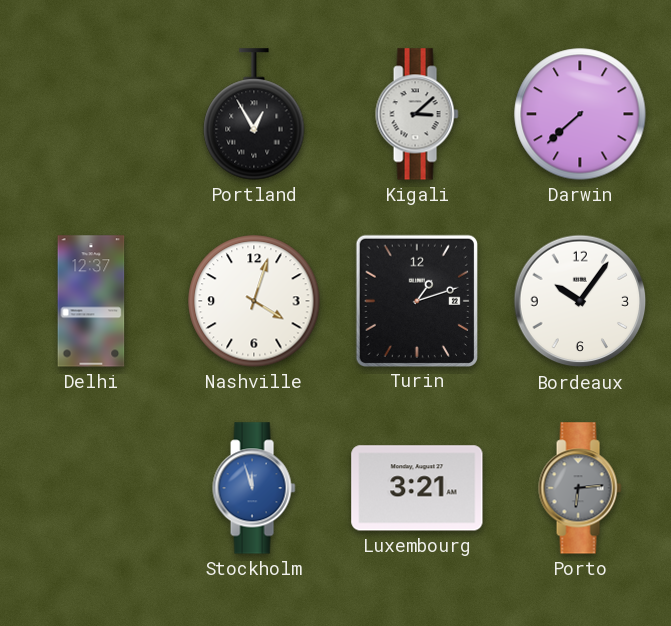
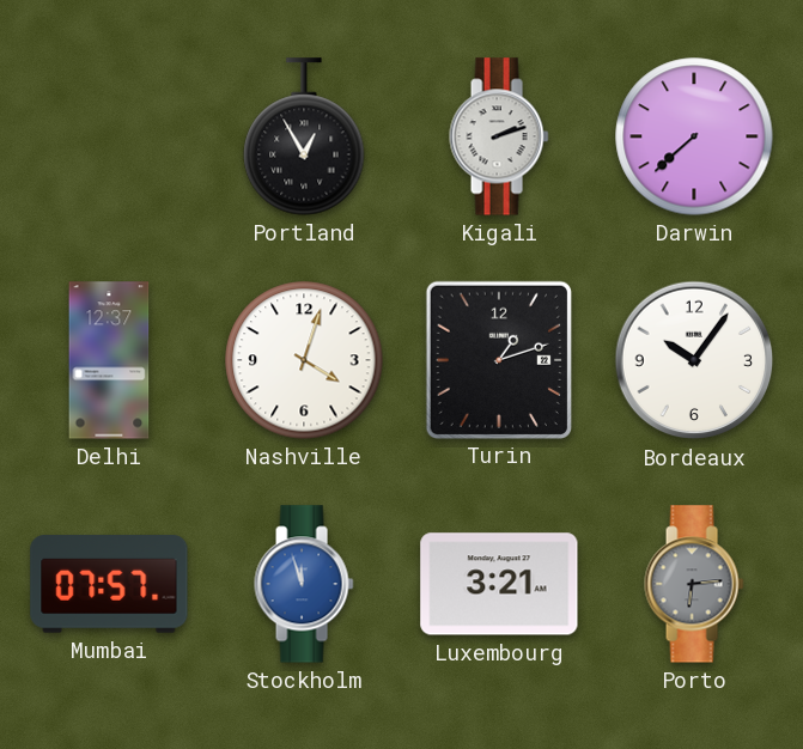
Kigali: 3:08 -> 2:12
Mumbai: none -> 07:57
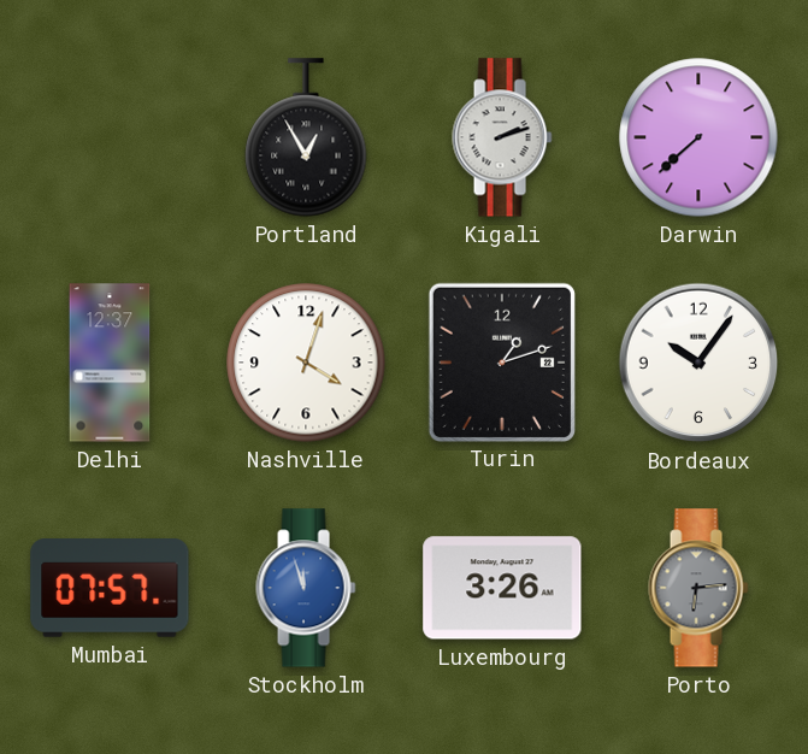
Luxembourg: 3:21 -> 3:26
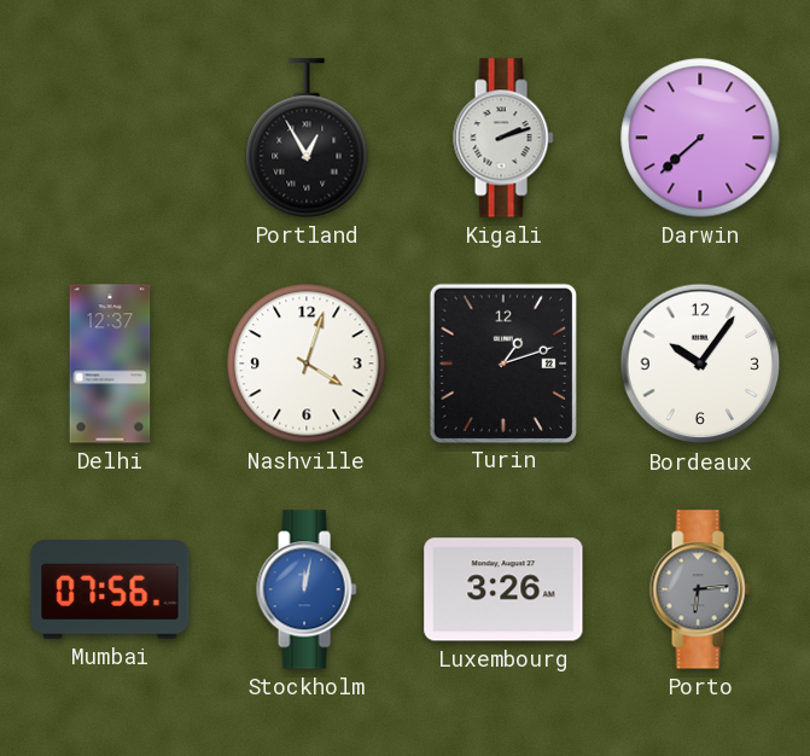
Mumbai: 07:57 -> 07:56
Stockholm: 11:57 -> 12:02
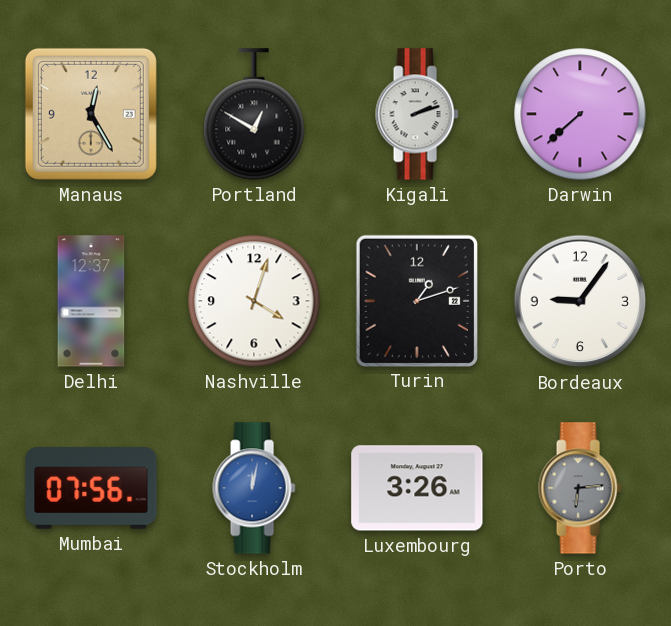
Manaus: none -> 12:25
Portland: 12:55 -> 12:50
Bordeaux: 10:06 -> 9:06
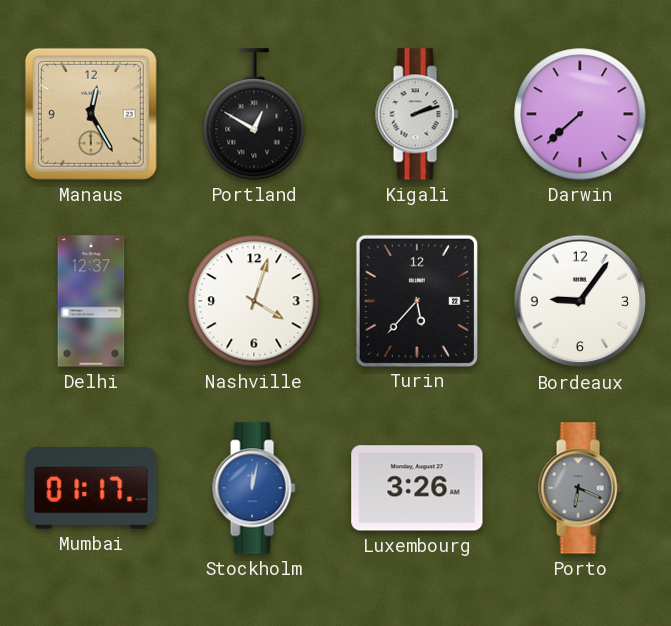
Turin: 1:12 -> 5:37
Mumbai: 07:56 -> 01:17
Porto: 6:14 -> 6:19
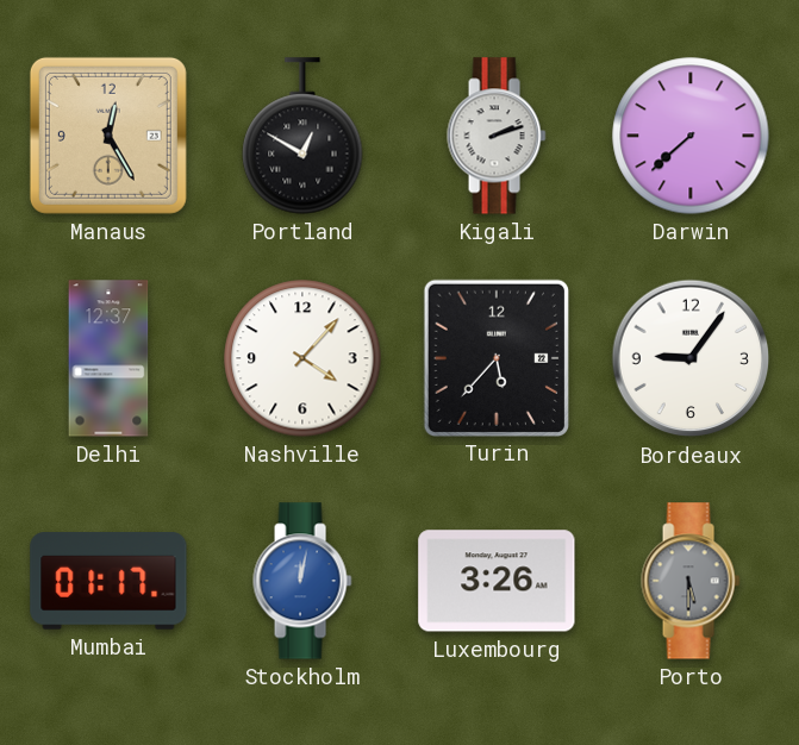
Nashville: 4:03 -> 4:07
Porto: 6:19 -> 5:30
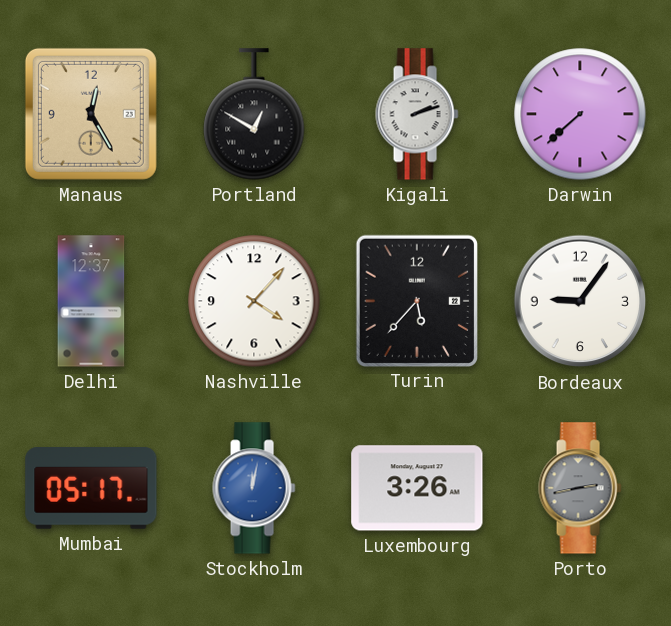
Mumbai: 01:17 -> 05:17
Porto: 5:30 -> 2:43
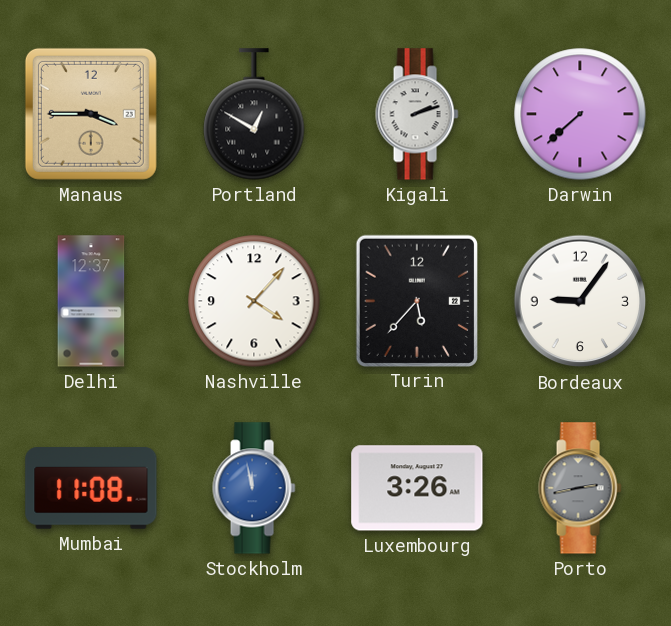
Manaus: 12:25 -> 3:45
Mumbai: 05:17 -> 11:08
Stockholm: 12:02 -> 11:58
